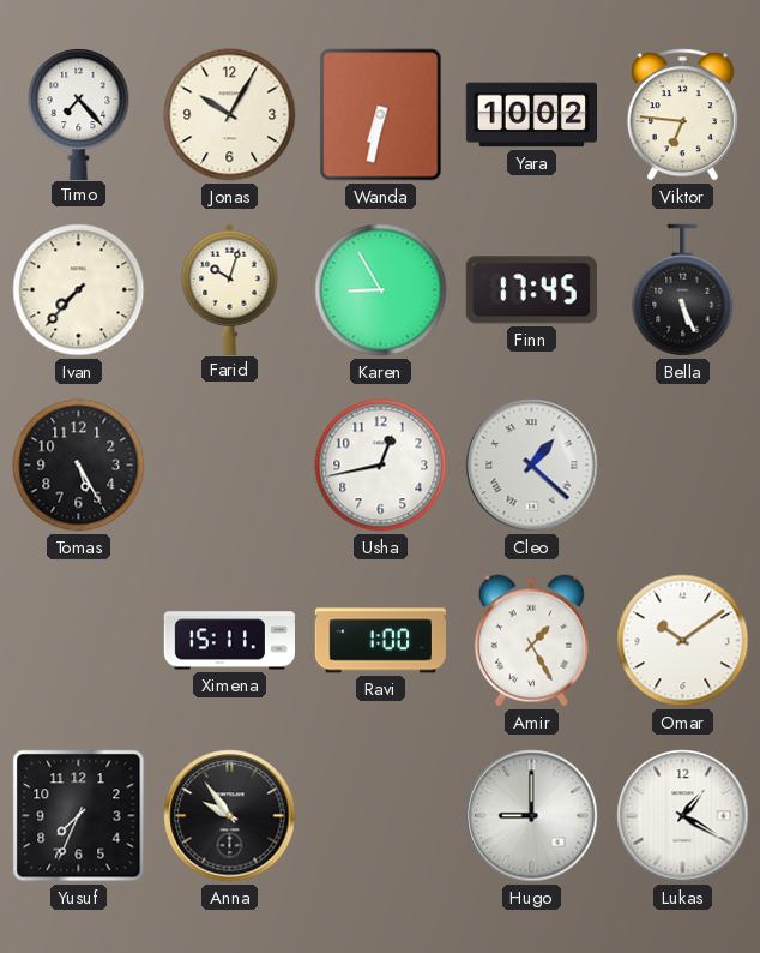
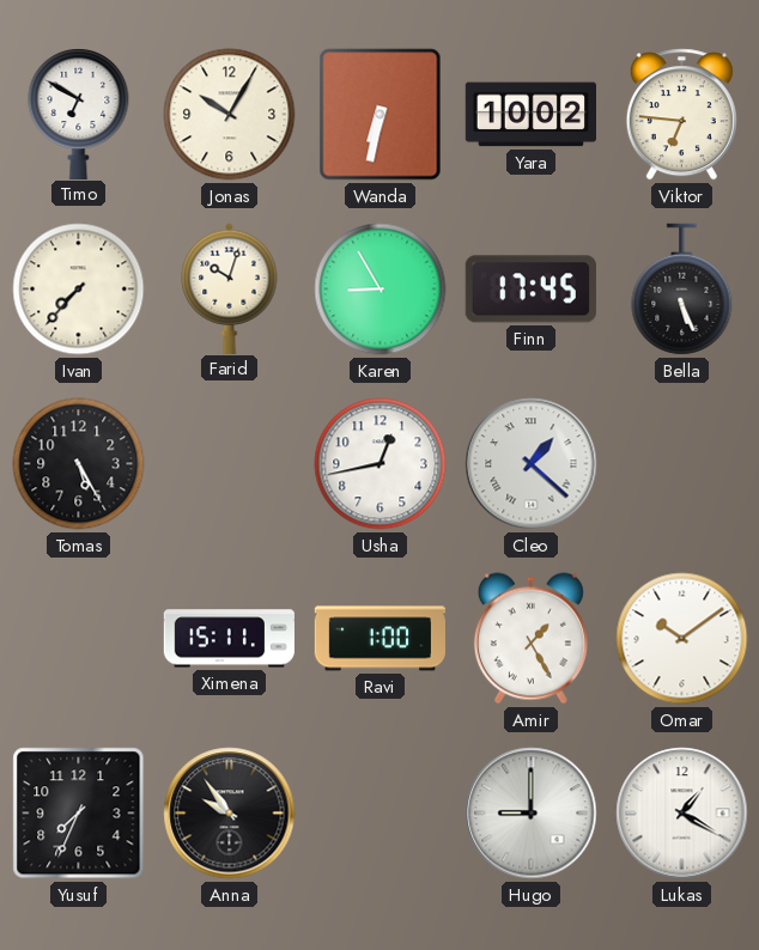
Timo: 7:23 -> 6:50
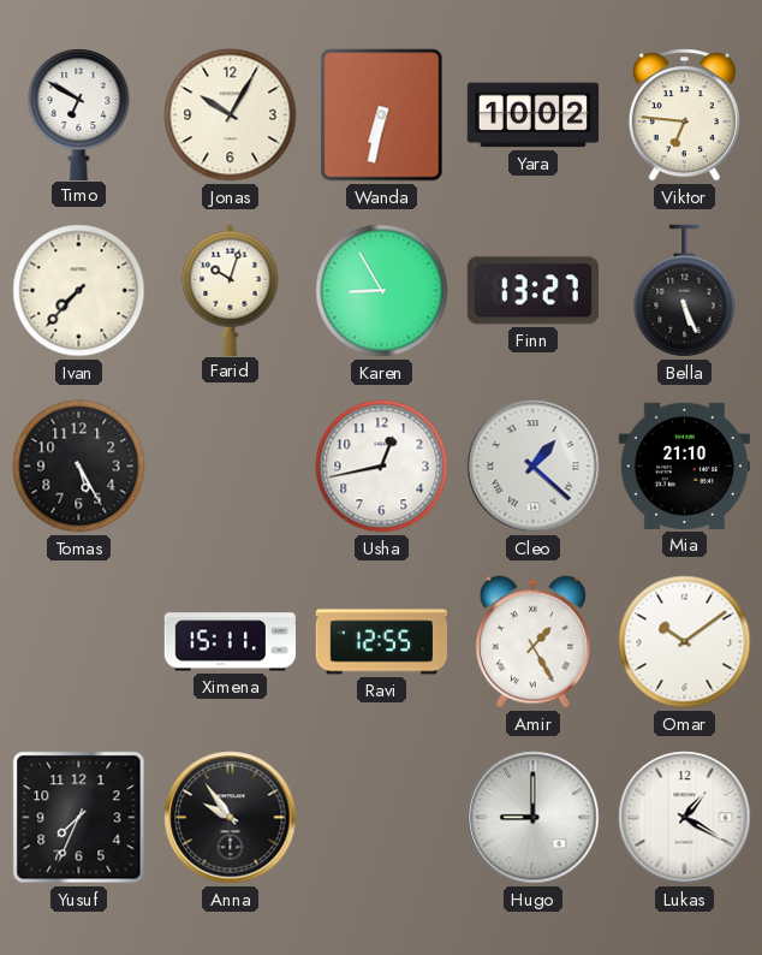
Finn: 17:45 -> 13:27
Mia: none -> 21:10
Ravi: 1:00 -> 12:55
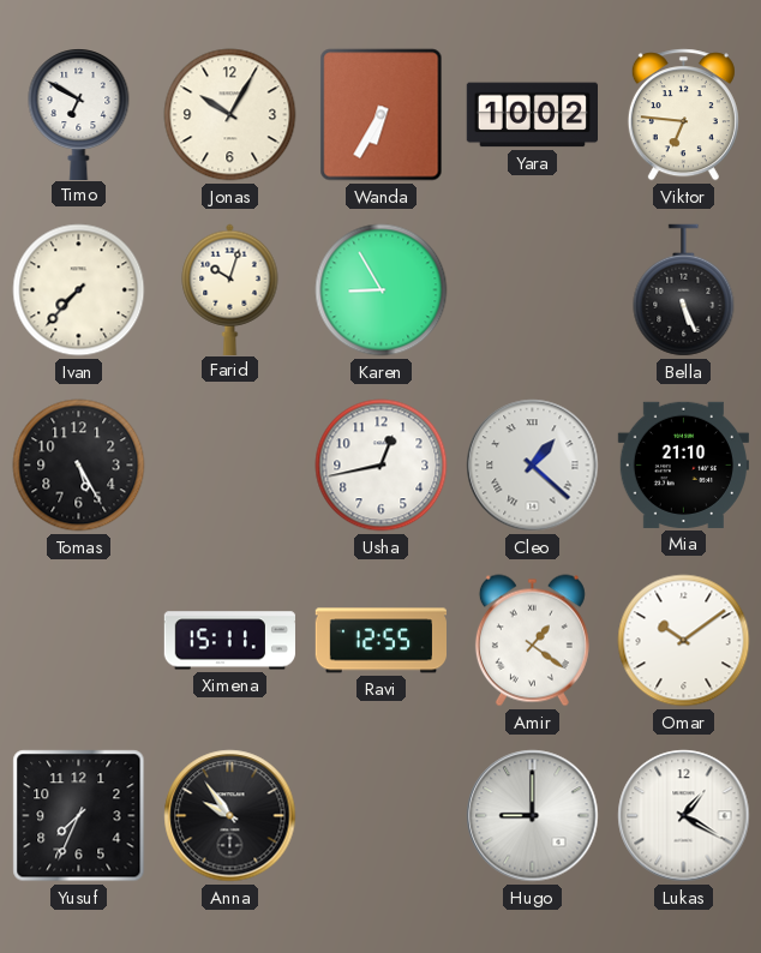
Wanda: 6:32 -> 6:35
Finn: 13:27 -> none
Amir: 1:25 -> 1:21
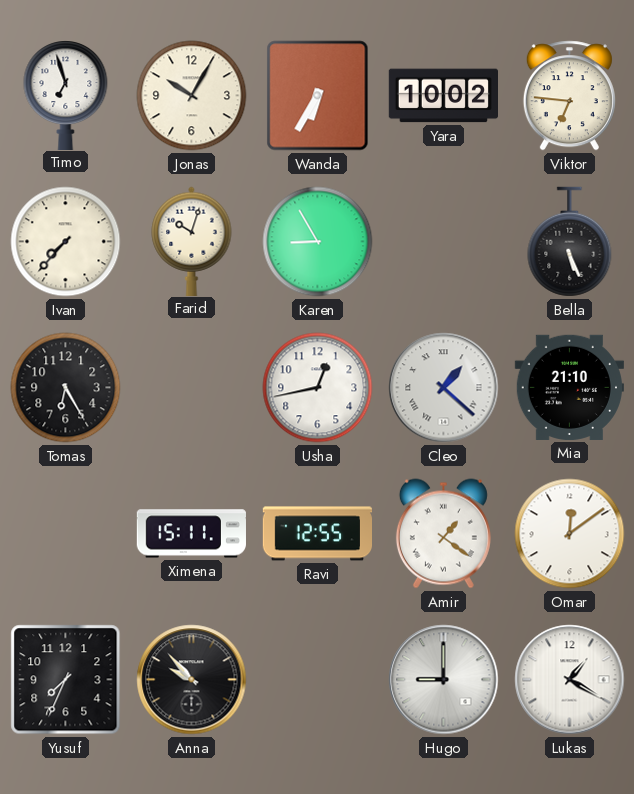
Timo: 6:50 -> 6:57
Tomas: 5:25 -> 6:25
Omar: 10:09 -> 12:09
Anna: 9:54 -> 9:53
